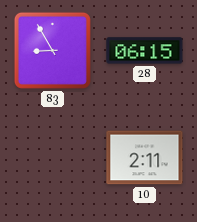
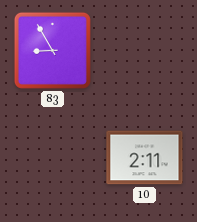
28: 06:15 -> none
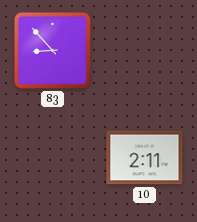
83: 8:55 -> 8:53
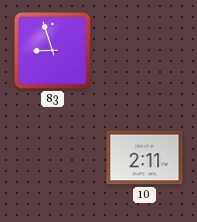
83: 8:53 -> 8:57
